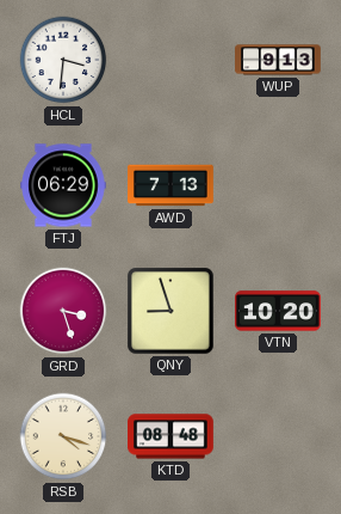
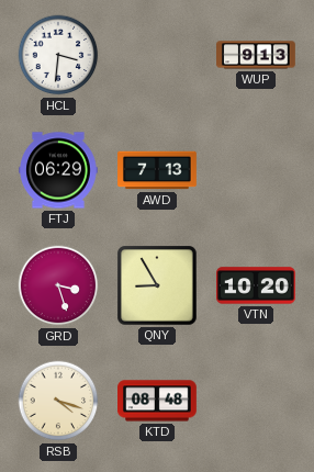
QNY: 8:57 -> 8:55
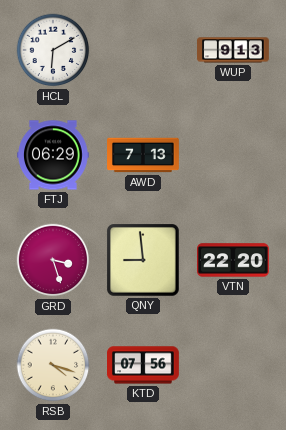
HCL: 3:31 -> 6:10
QNY: 8:55 -> 8:59
VTN: 10:20 -> 22:20
KTD: 08:48 -> 07:56
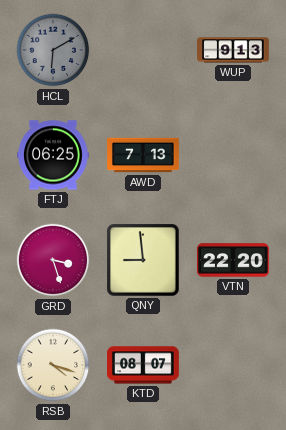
HCL dial: white -> grey
FTJ: 06:29 -> 06:25
KTD: 07:56 -> 08:07
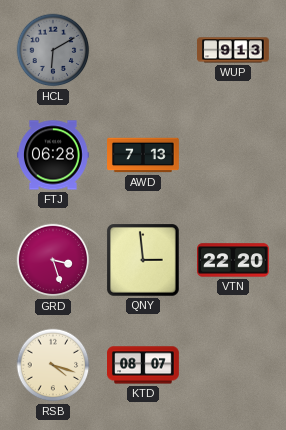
FTJ: 06:25 -> 06:28
QNY: 8:59 -> 2:59
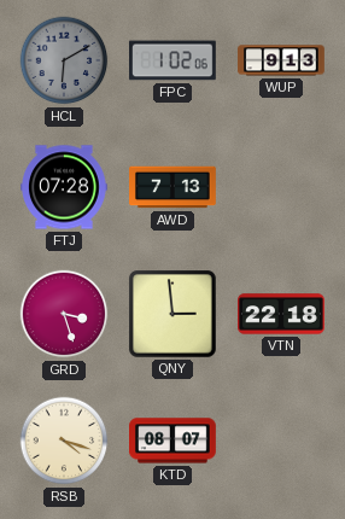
FPC: none -> 1:02
FTJ: 06:28 -> 07:28
VTN: 22:20 -> 22:18
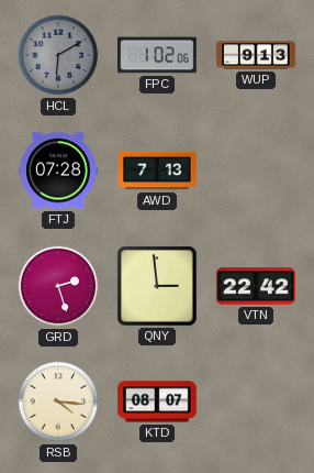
GRD: 3:27 -> 2:27
VTN: 22:18 -> 22:42
RSB: 4:18 -> 4:16
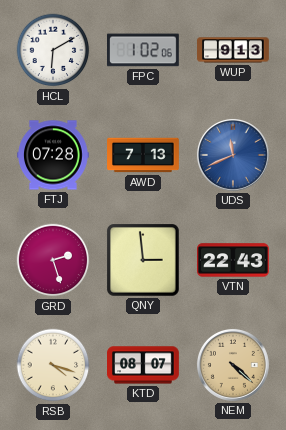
HCL dial: grey -> white
UDS: none -> 11:41
VTN: 22:42 -> 22:43
RSB: 4:16 -> 4:18
NEM: none -> 4:22
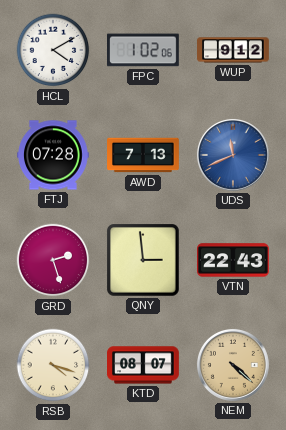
HCL: 6:10 -> 4:10
WUP: 9:13 -> 9:12
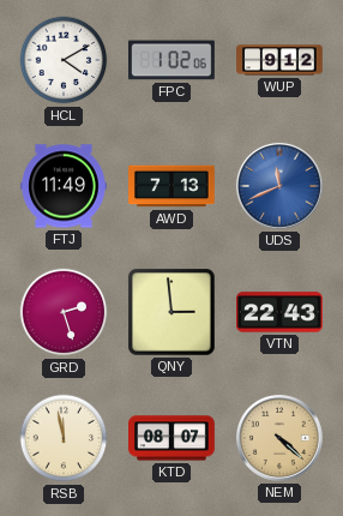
FTJ: 07:28 -> 11:49
RSB: 4:18 -> 11:58
